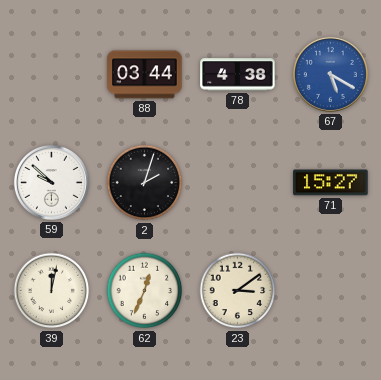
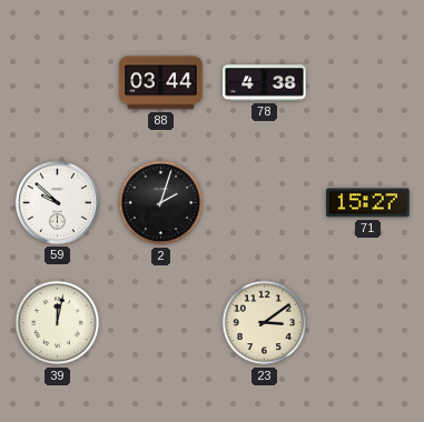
67: 5:20 -> none
62: 12:34 -> none
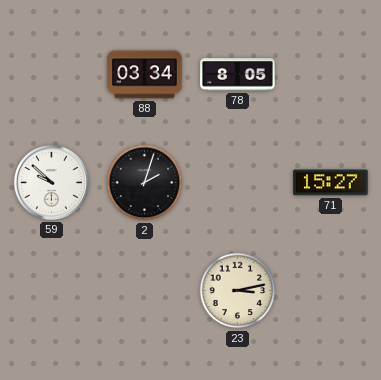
88: 03:44 -> 03:34
78: 4:38 -> 8:05
39: 12:02 -> none
23: 3:09 -> 3:13
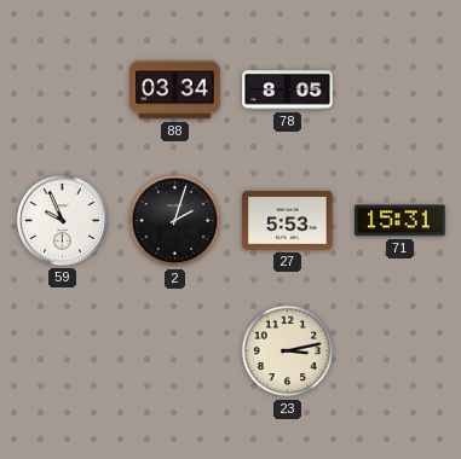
59: 9:52 -> 9:56
27: none -> 5:53
71: 15:27 -> 15:31
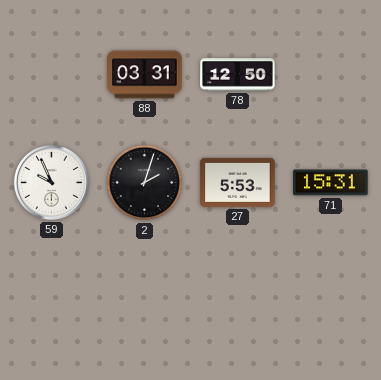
88: 03:34 -> 03:31
78: 8:05 -> 12:50
23: 3:13 -> none
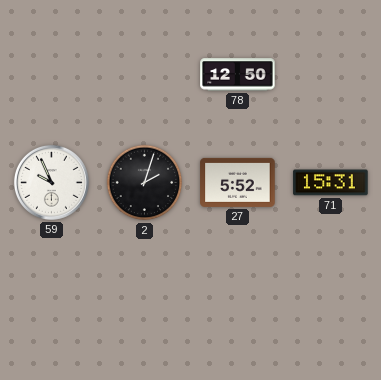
88: 03:31 -> none
27: 5:53 -> 5:52
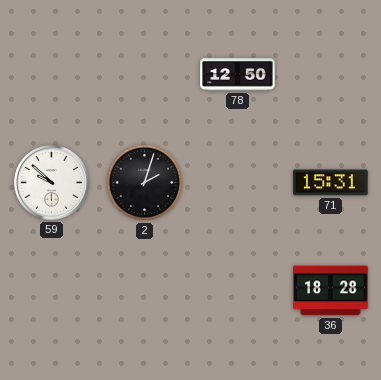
59: 9:56 -> 9:52
27: 5:52 -> none
36: none -> 18:28
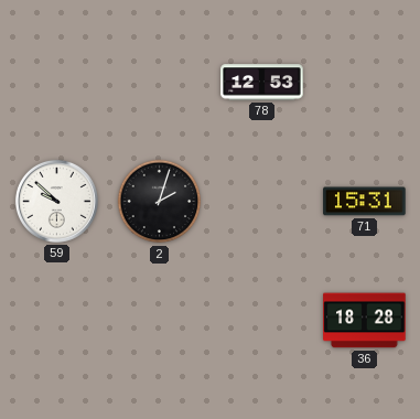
78: 12:50 -> 12:53
